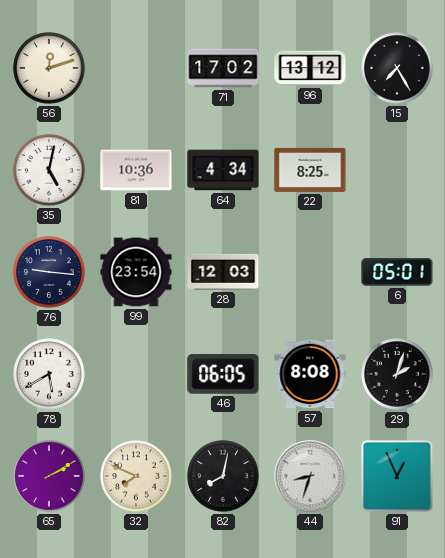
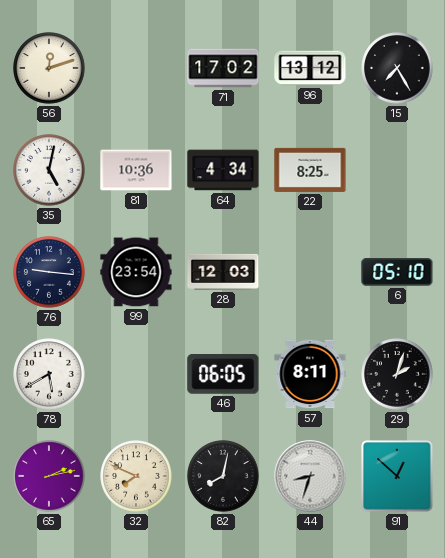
6: 05:01 -> 05:10
57: 8:08 -> 8:11
65: 2:10 -> 2:13
91: 12:56 -> 12:52
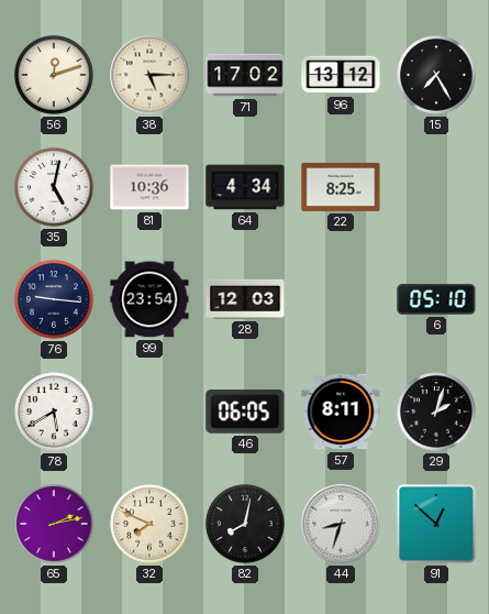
38: none -> 5:15
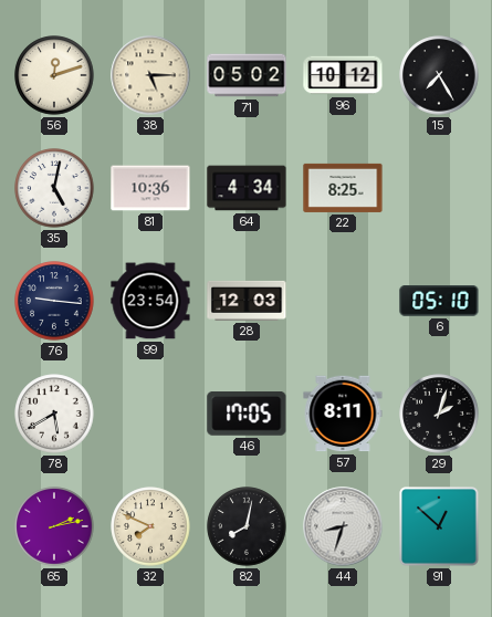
71: 17:02 -> 05:02
96: 13:12 -> 10:12
46: 06:05 -> 17:05
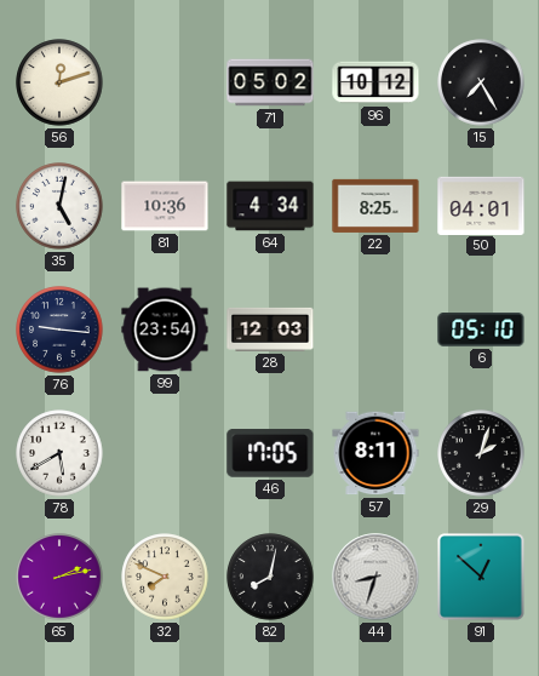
38: 5:15 -> none
50: none -> 04:01
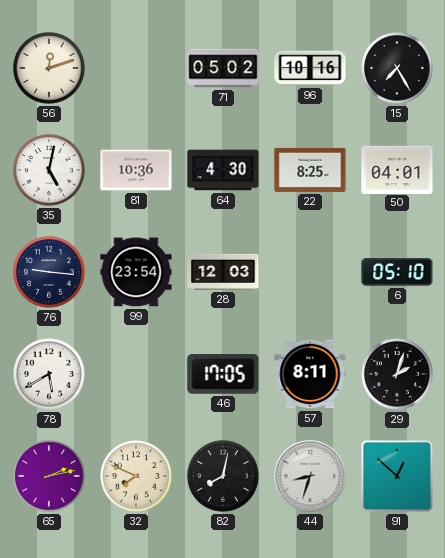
96: 10:12 -> 10:16
64: 4:34 -> 4:30
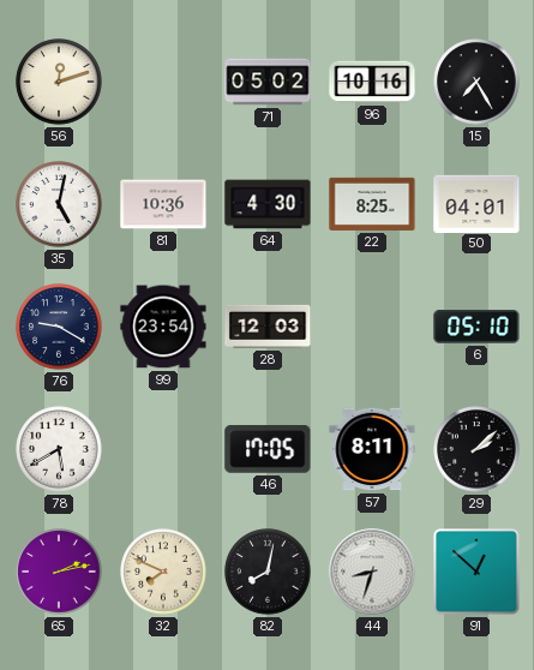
76: 9:16 -> 9:20
29: 2:03 -> 2:08
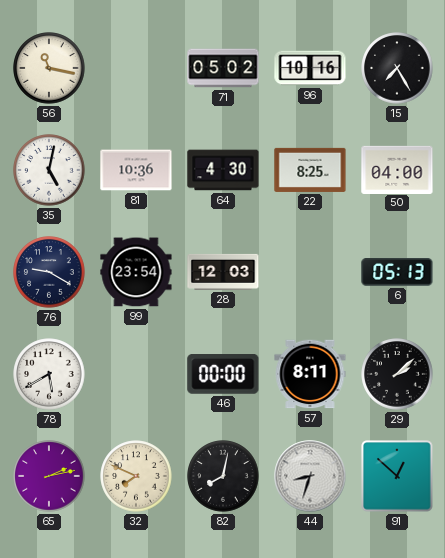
56: 12:12 -> 11:17
50: 04:01 -> 04:00
6: 05:10 -> 05:13
46: 17:05 -> 00:00
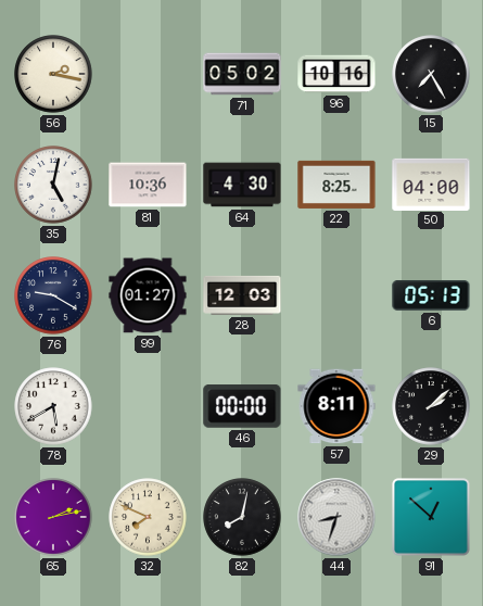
56: 11:17 -> 2:17
99: 23:54 -> 01:27
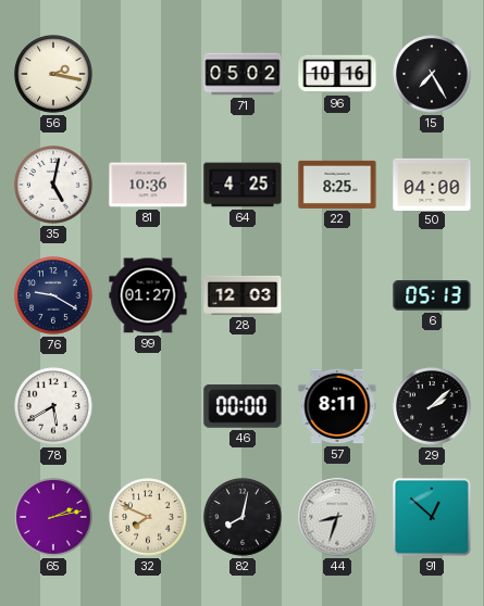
64: 4:30 -> 4:25
